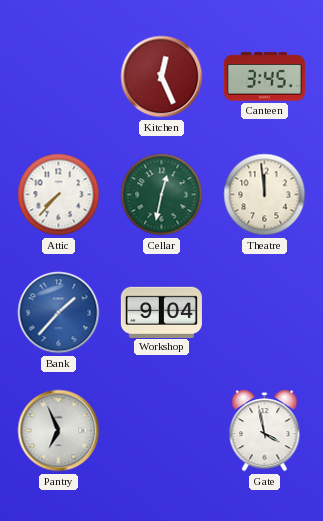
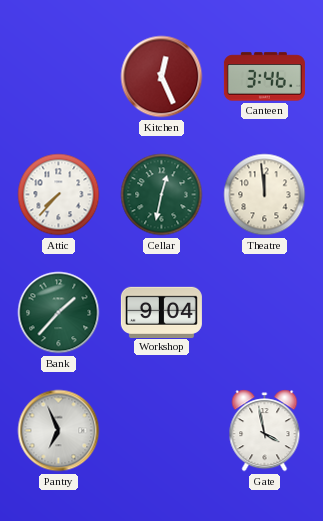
Canteen: 3:45 -> 3:46
Bank dial: blue -> green
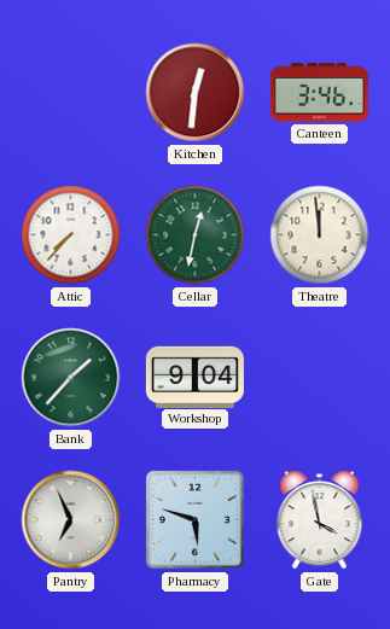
Kitchen: 12:26 -> 12:31
Pharmacy: none -> 5:48
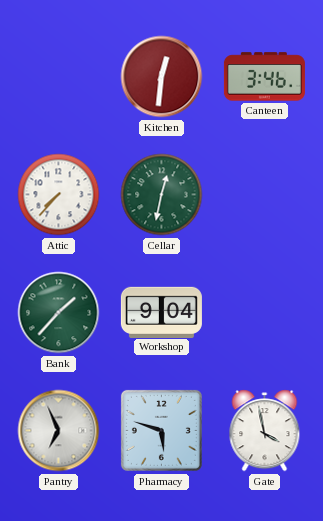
Theatre: 11:59 -> none
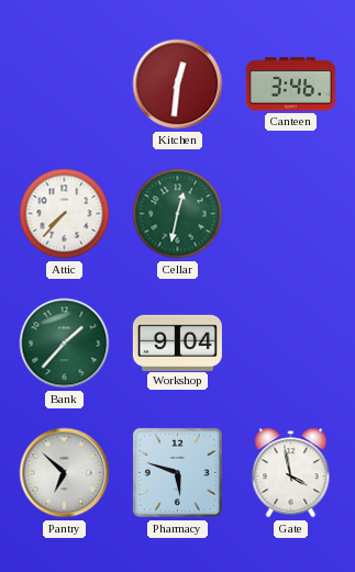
Pantry: 6:56 -> 6:52
